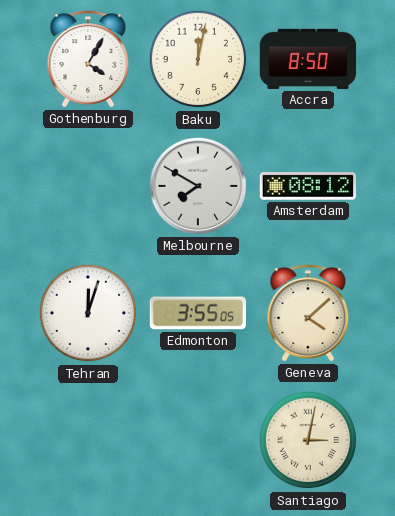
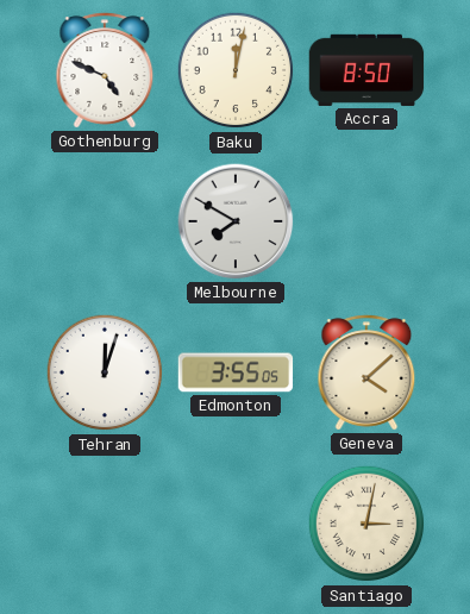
Gothenburg: 4:05 -> 4:49
Amsterdam: 08:12 -> none
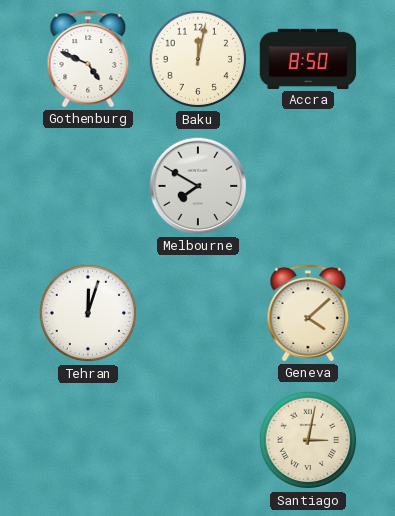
Edmonton: 3:55 -> none
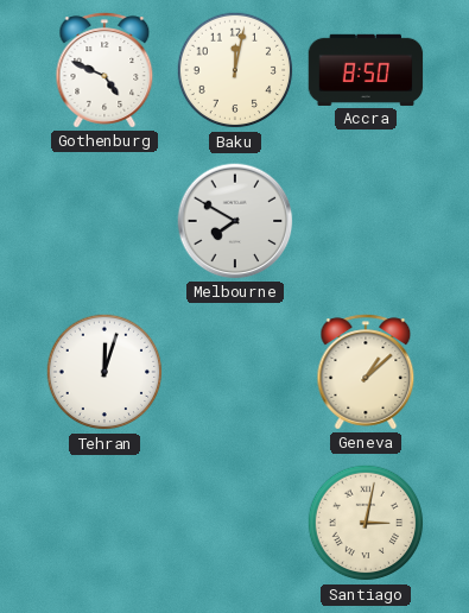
Geneva: 4:08 -> 1:08
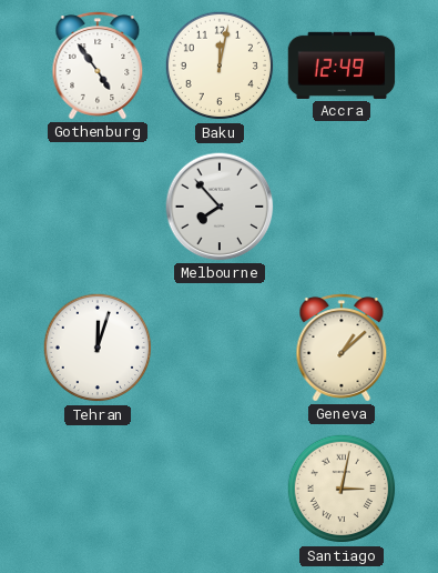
Gothenburg: 4:49 -> 4:54
Accra: 8:50 -> 12:49
Melbourne: 7:50 -> 7:53
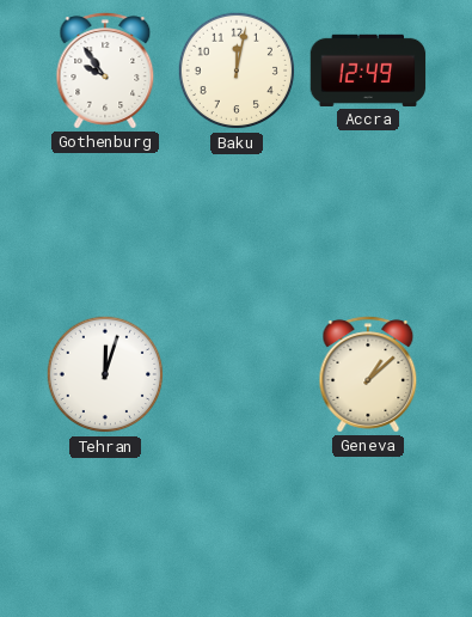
Gothenburg: 4:54 -> 9:54
Melbourne: 7:53 -> none
Santiago: 3:02 -> none
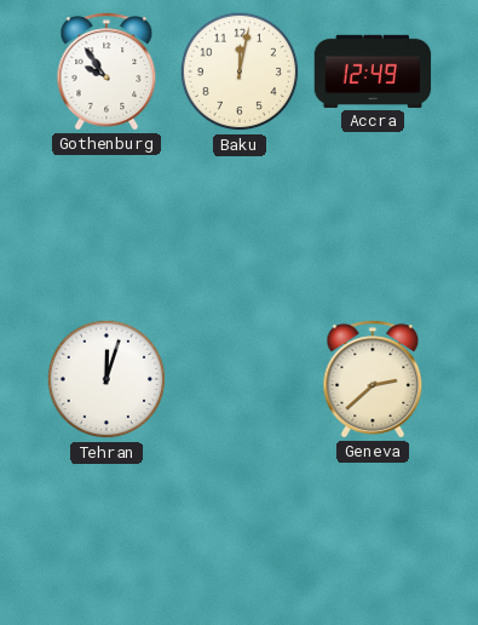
Geneva: 1:08 -> 2:38
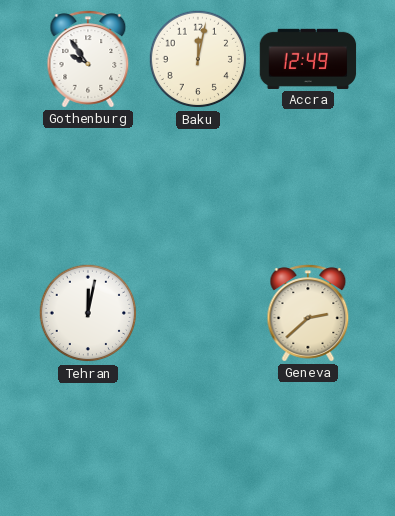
Tehran: 12:03 -> 12:02
